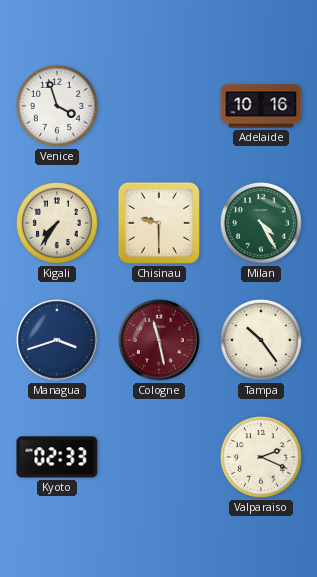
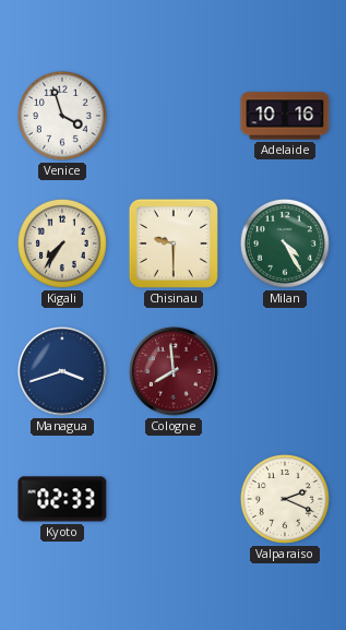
Cologne: 11:28 -> 7:59
Tampa: 10:24 -> none
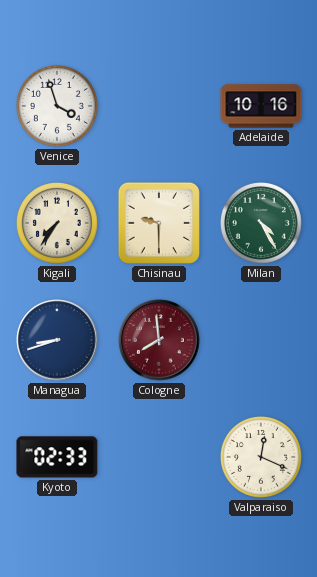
Managua: 3:42 -> 8:42
Valparaiso: 2:19 -> 12:19
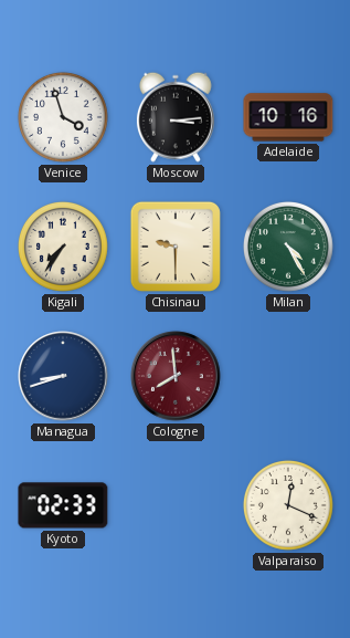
Moscow: none -> 3:14
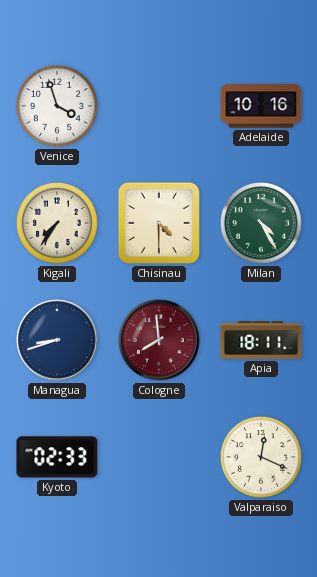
Moscow: 3:14 -> none
Chisinau: 9:30 -> 4:30
Apia: none -> 18:11
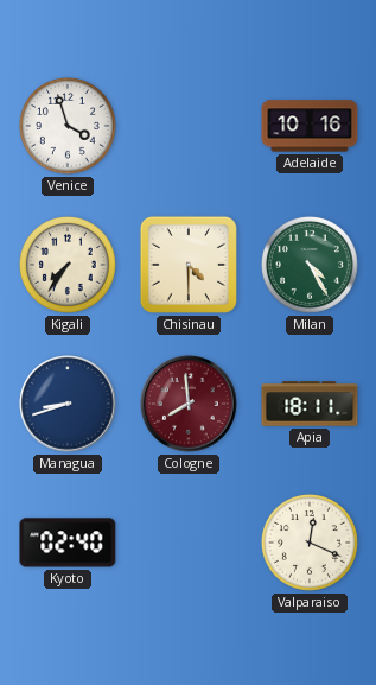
Kyoto: 02:33 -> 02:40
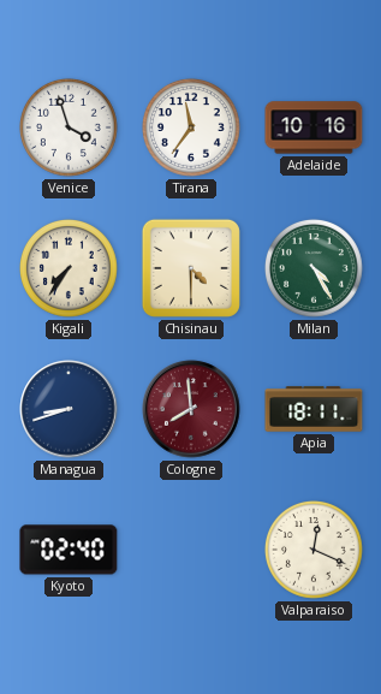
Tirana: none -> 11:36
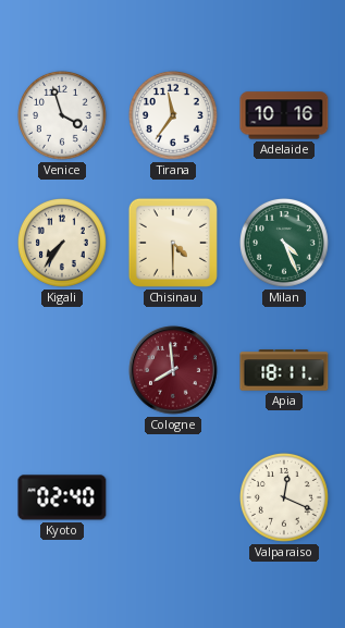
Milan: 4:25 -> 4:26
Managua: 8:42 -> none
